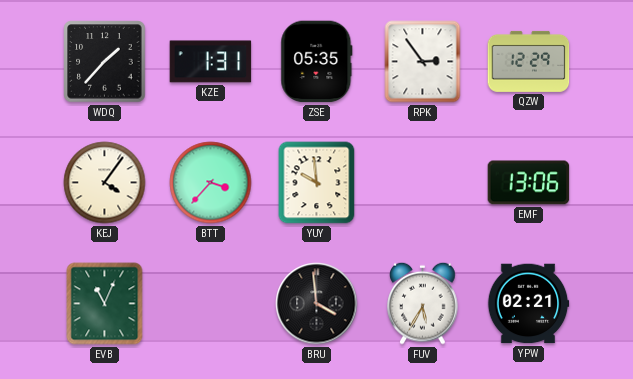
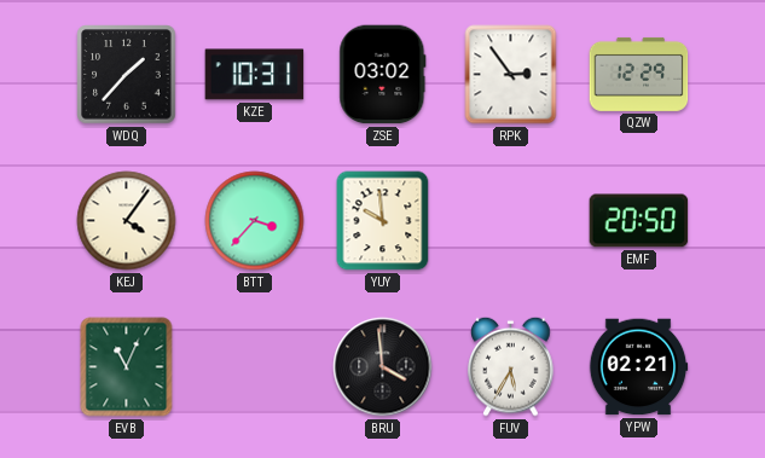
KZE: 1:31 -> 10:31
ZSE: 05:35 -> 03:02
EMF: 13:06 -> 20:50
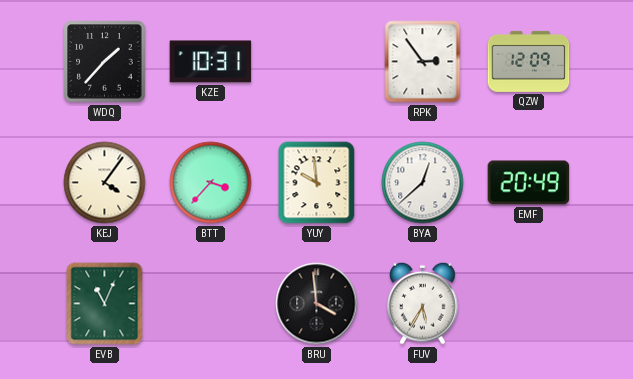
ZSE: 03:02 -> none
QZW: 12:29 -> 12:09
BYA: none -> 12:38
EMF: 20:50 -> 20:49
YPW: 02:21 -> none
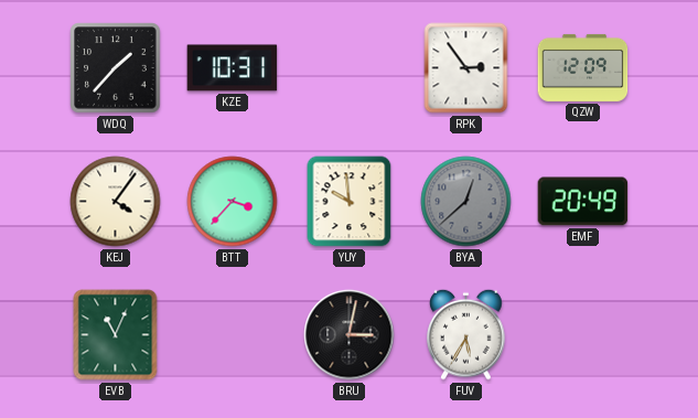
BYA dial: white -> grey
BRU: 3:59 -> 3:02
